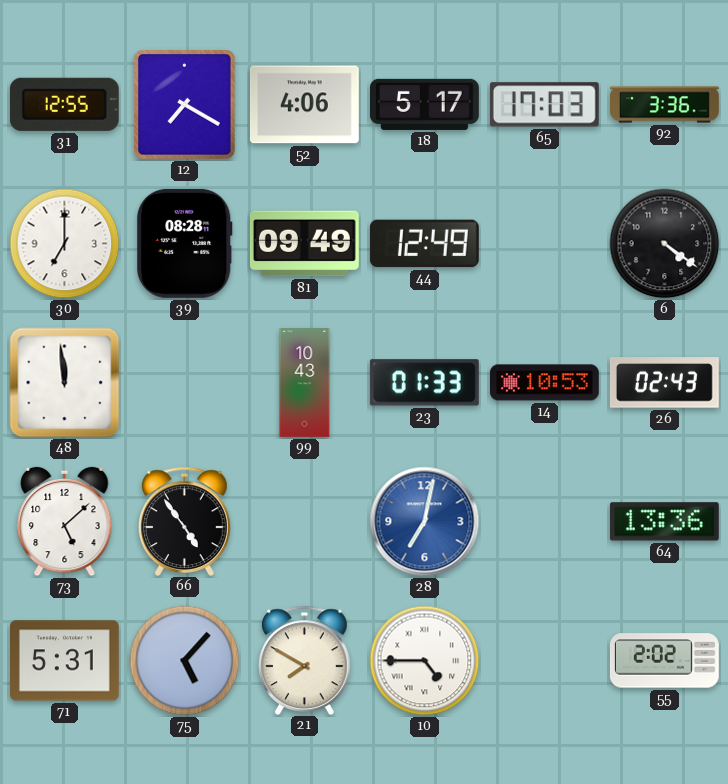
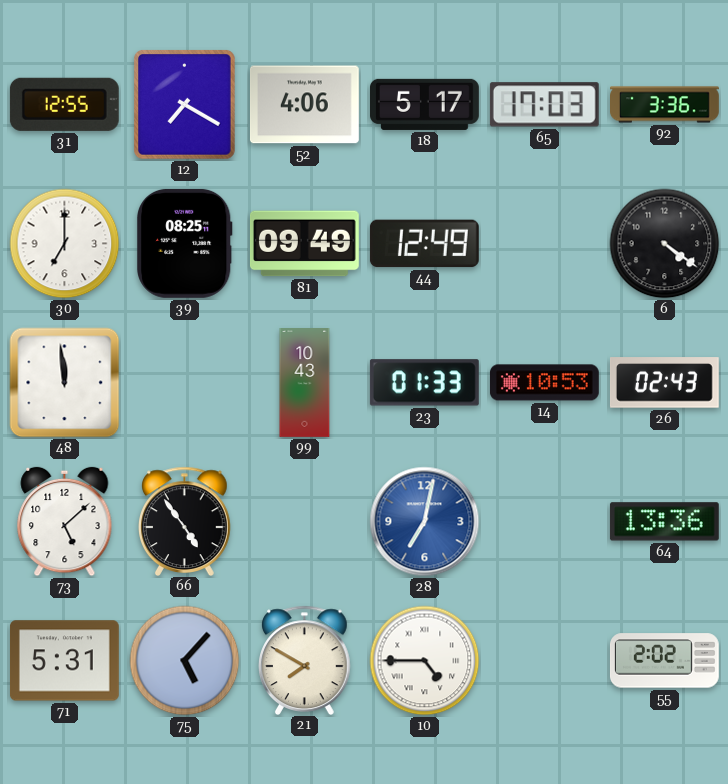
39: 08:28 -> 08:25
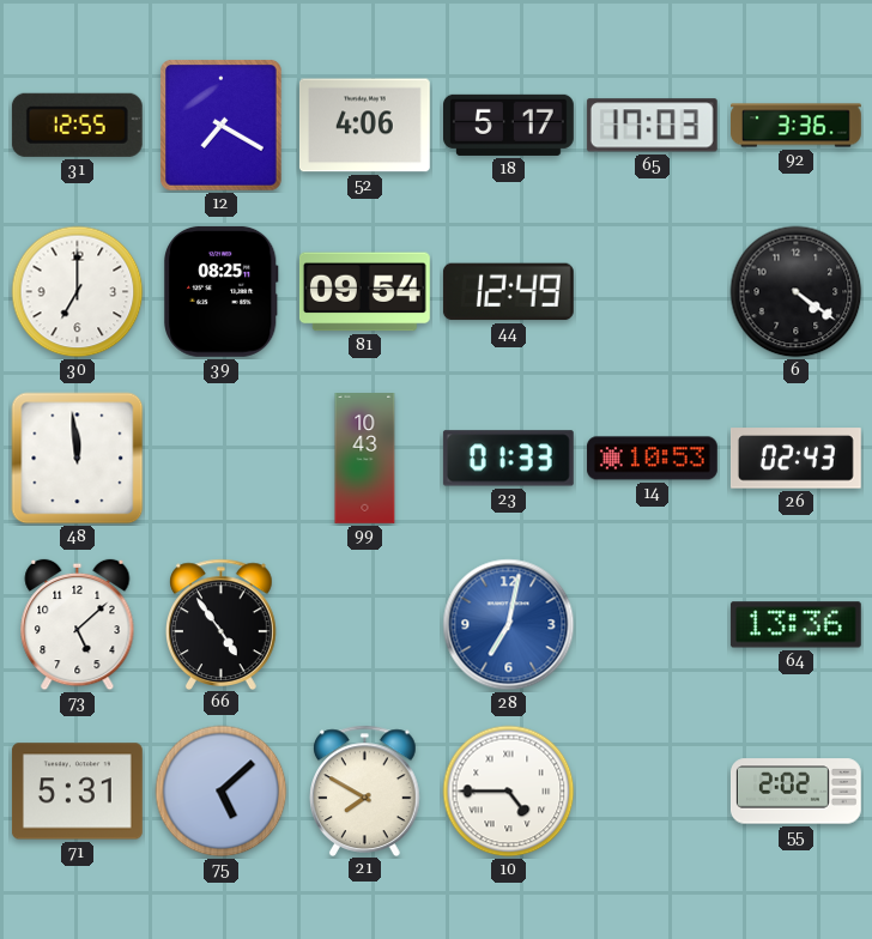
81: 09:49 -> 09:54
75: 5:07 -> 5:08
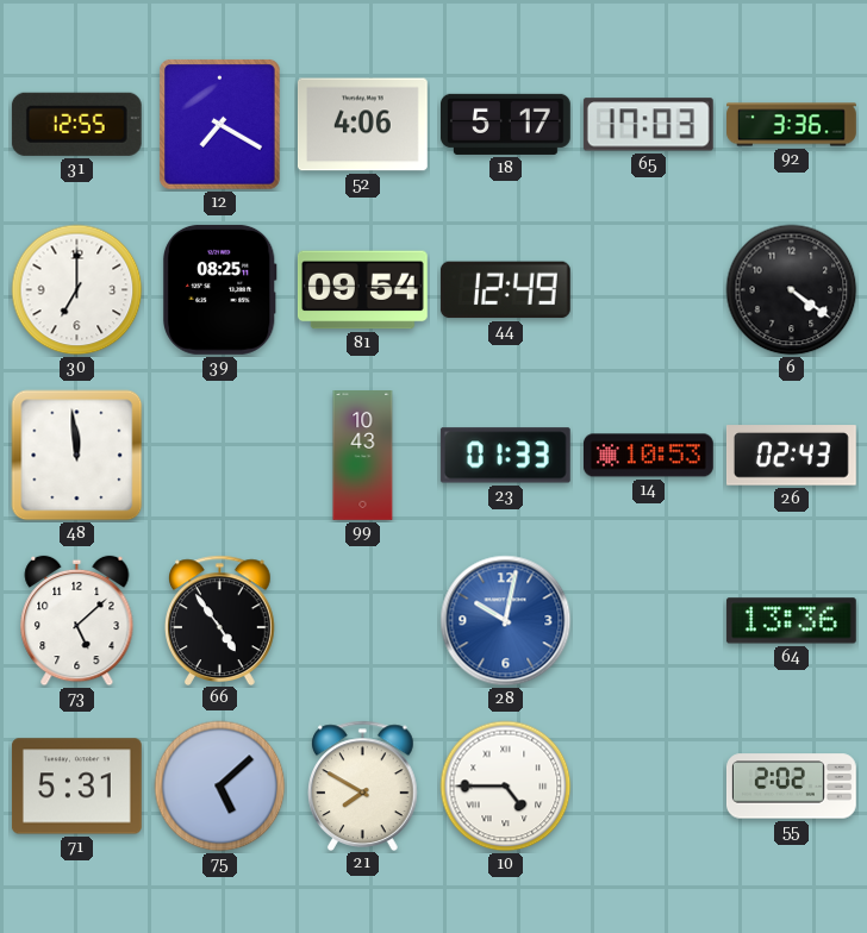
28: 7:02 -> 10:02
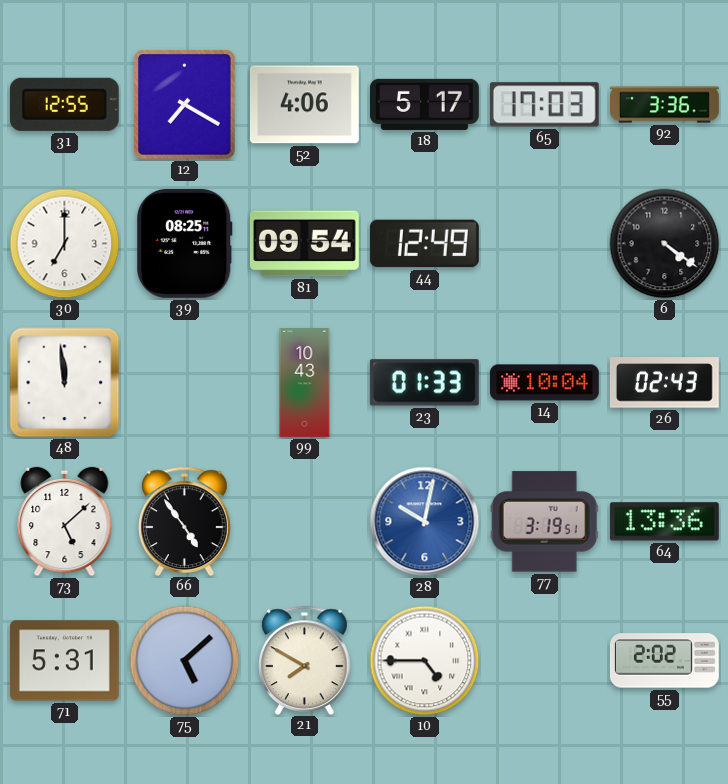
14: 10:53 -> 10:04
77: none -> 3:19
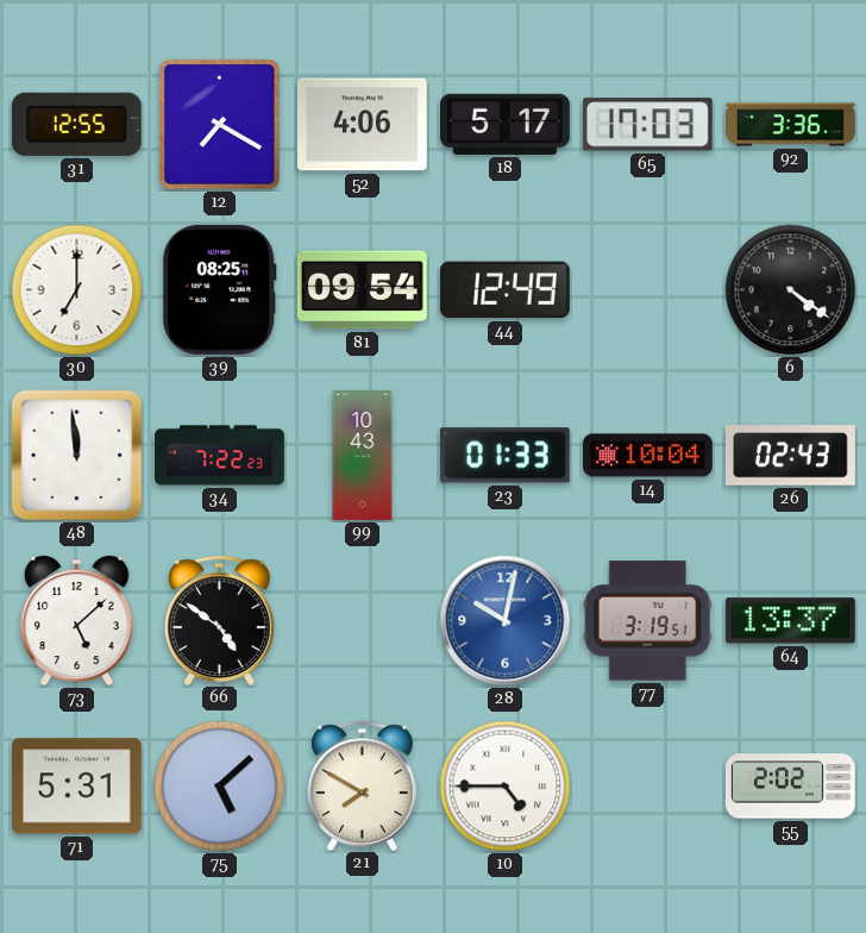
34: none -> 7:22
66: 4:54 -> 4:51
64: 13:36 -> 13:37
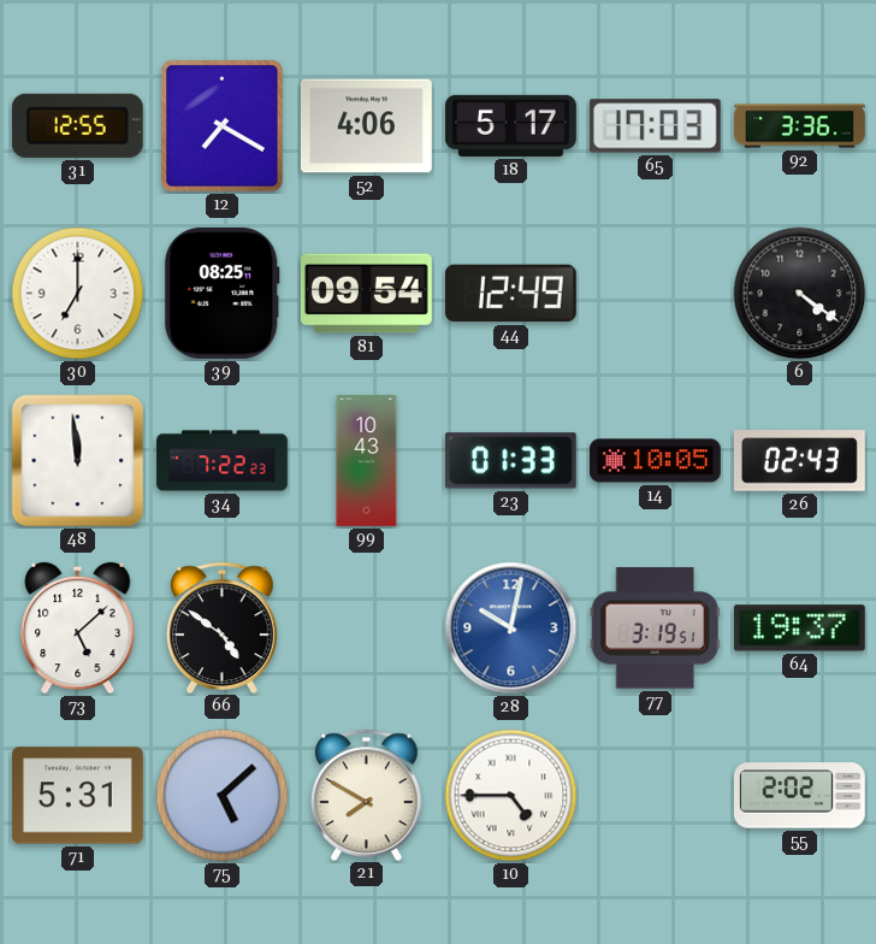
14: 10:04 -> 10:05
64: 13:37 -> 19:37
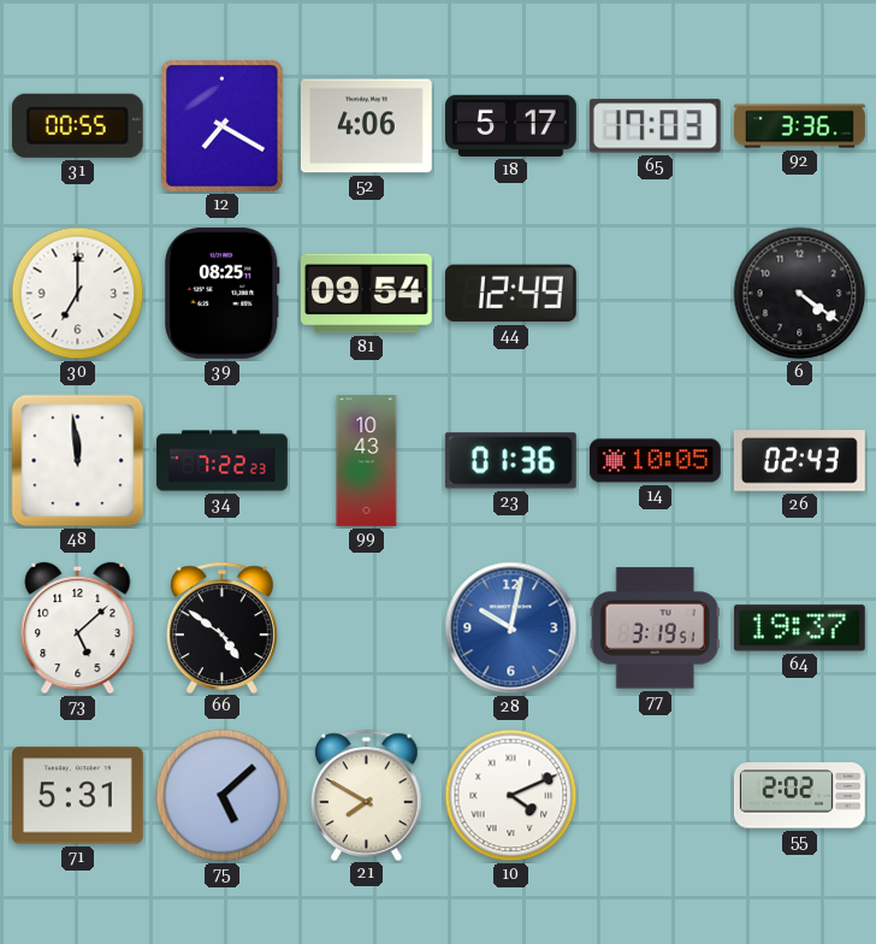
31: 12:55 -> 00:55
23: 01:33 -> 01:36
10: 4:45 -> 4:11
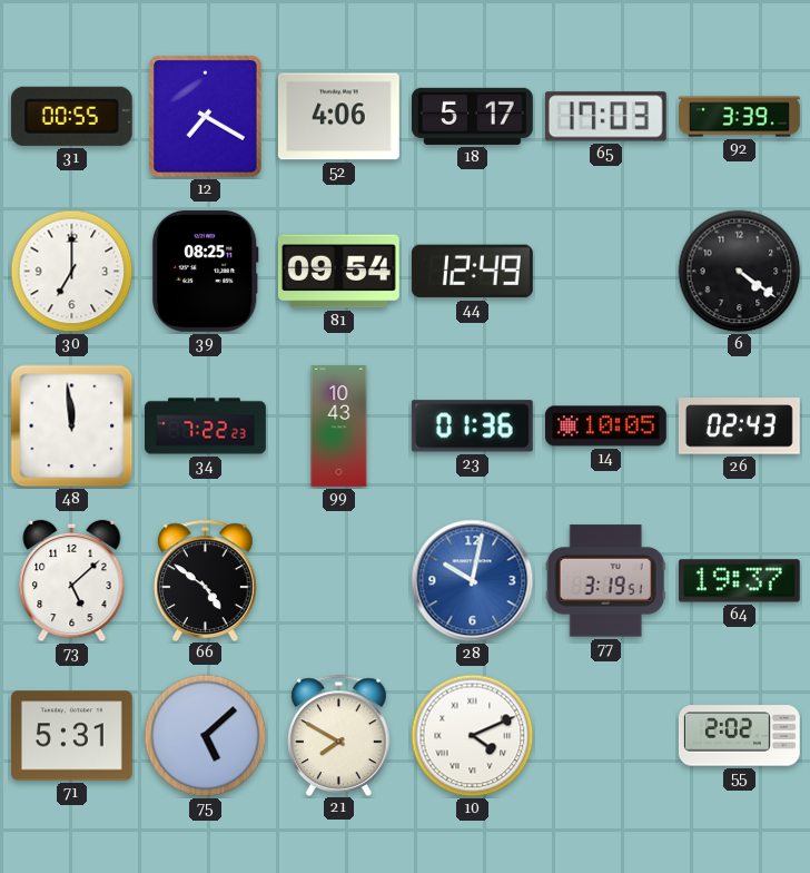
92: 3:36 -> 3:39
